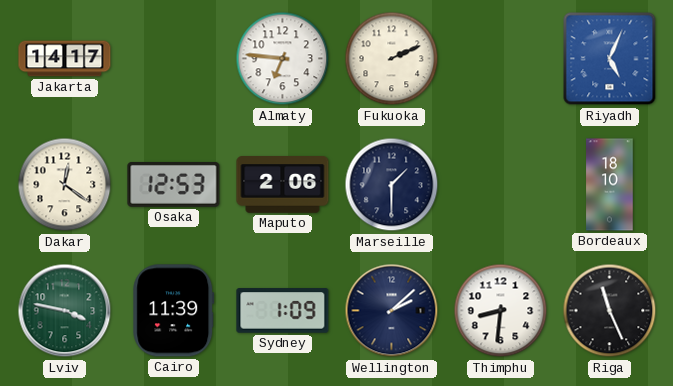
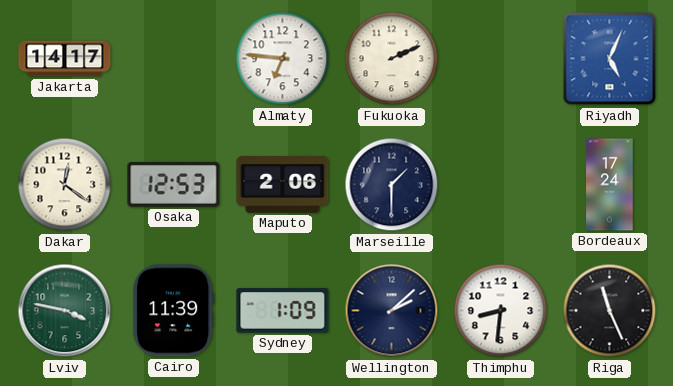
Bordeaux: 18:10 -> 17:24
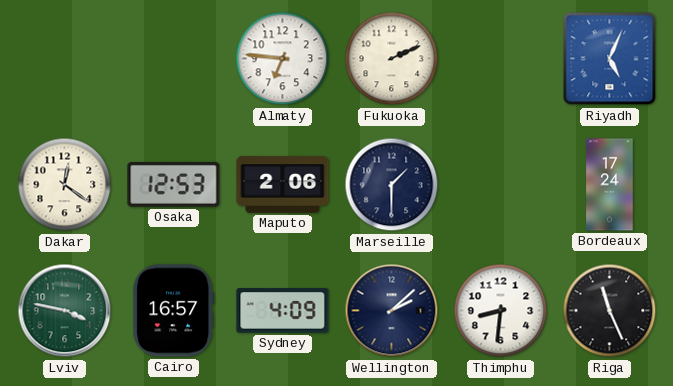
Jakarta: 14:17 -> none
Cairo: 11:39 -> 16:57
Sydney: 1:09 -> 4:09
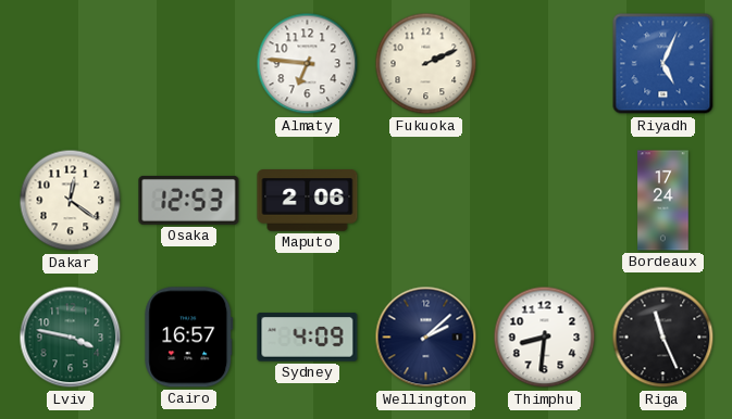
Marseille: 1:30 -> none
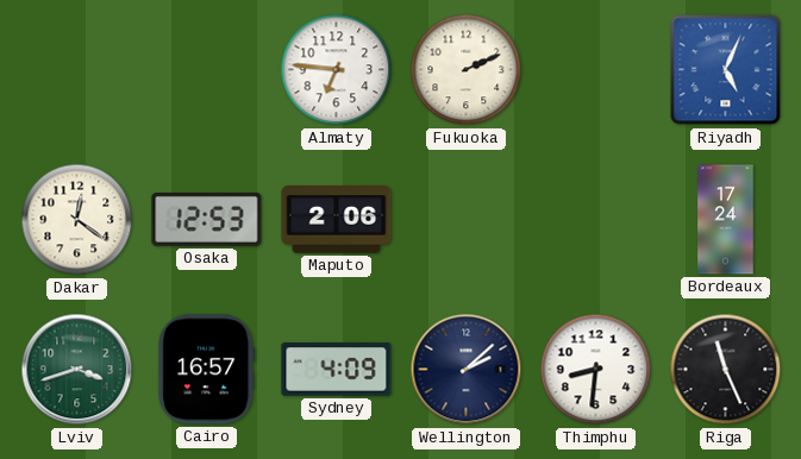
Lviv: 3:47 -> 3:42
